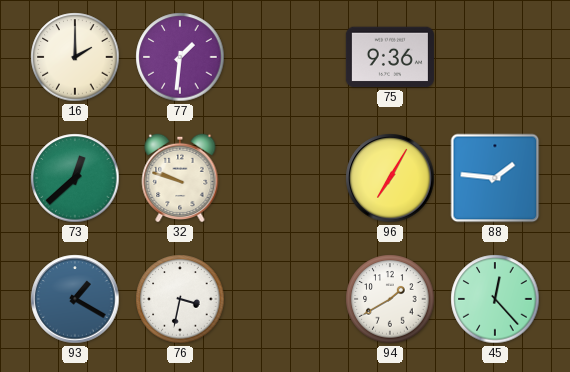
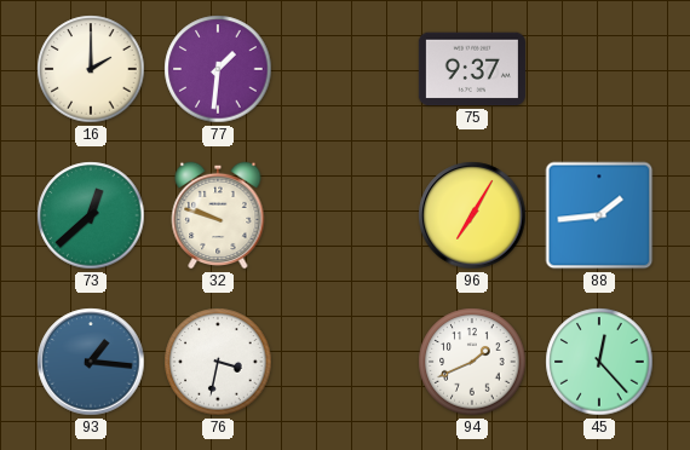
75: 9:36 -> 9:37
88: 1:46 -> 1:44
93: 1:20 -> 1:16
94: 1:40 -> 1:41
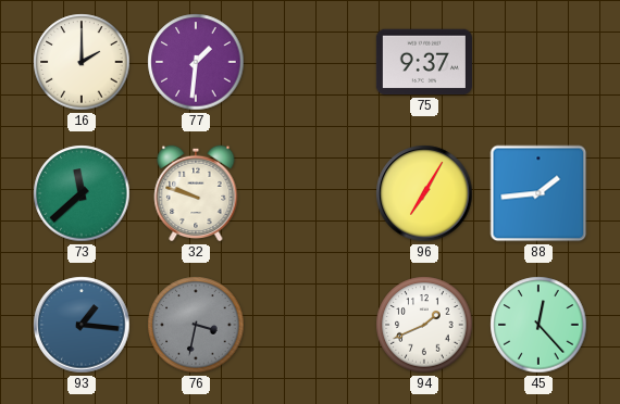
73: 12:38 -> 11:38
76 dial: white -> grey
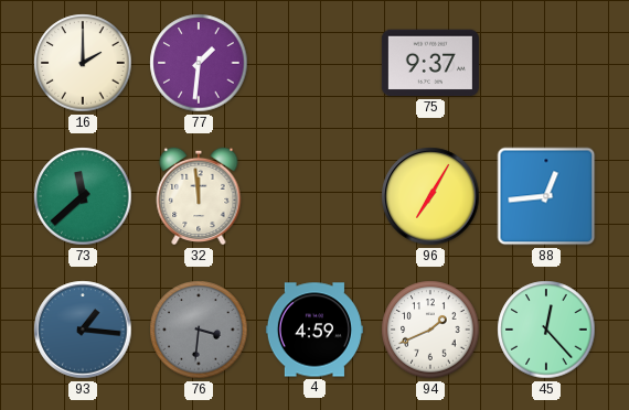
32: 9:48 -> 11:59
88: 1:44 -> 12:44
76: 3:32 -> 3:31
4: none -> 4:59
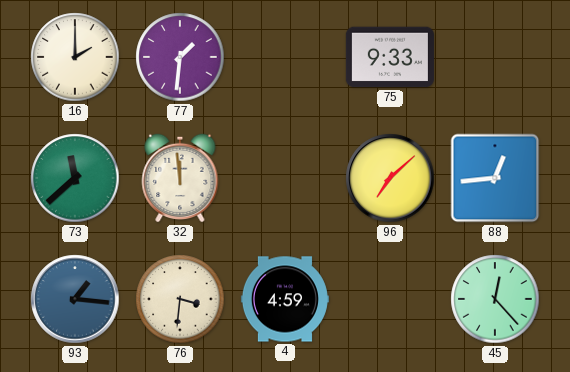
75: 9:37 -> 9:33
96: 7:05 -> 7:08
76 dial: grey -> cream
94: 1:41 -> none
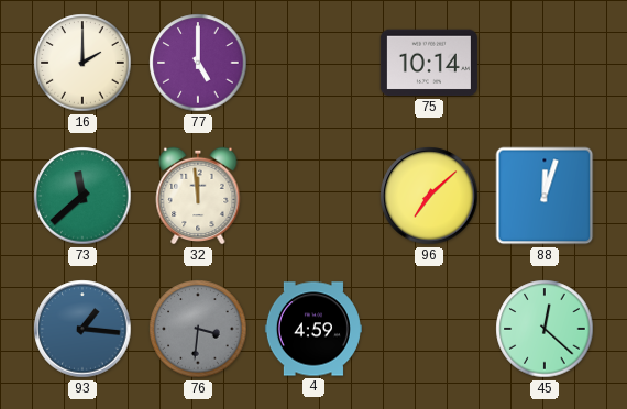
77: 1:31 -> 5:00
75: 9:33 -> 10:14
88: 12:44 -> 12:03
76 dial: cream -> grey
45: 12:23 -> 12:22
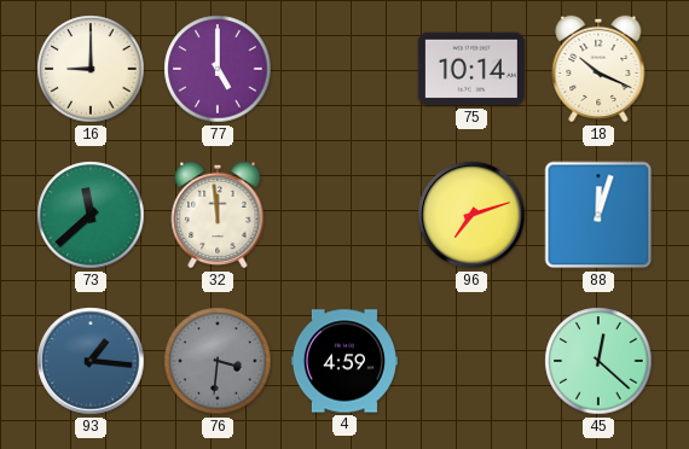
16: 2:00 -> 9:00
18: none -> 10:19
96: 7:08 -> 7:12
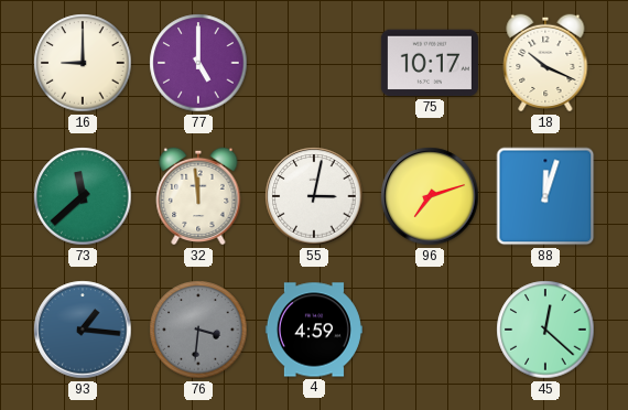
75: 10:14 -> 10:17
55: none -> 3:02
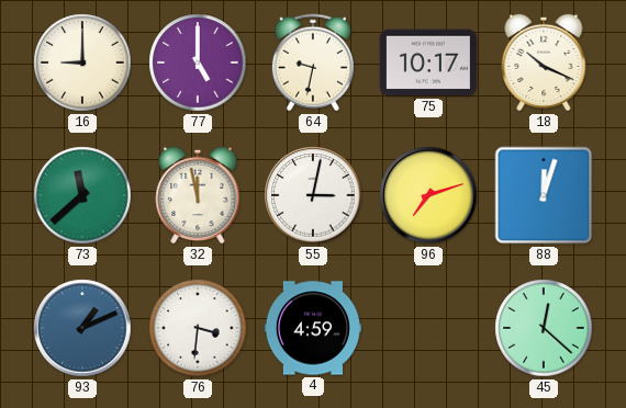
64: none -> 9:32
32: 11:59 -> 11:58
93: 1:16 -> 1:11
76 dial: grey -> white
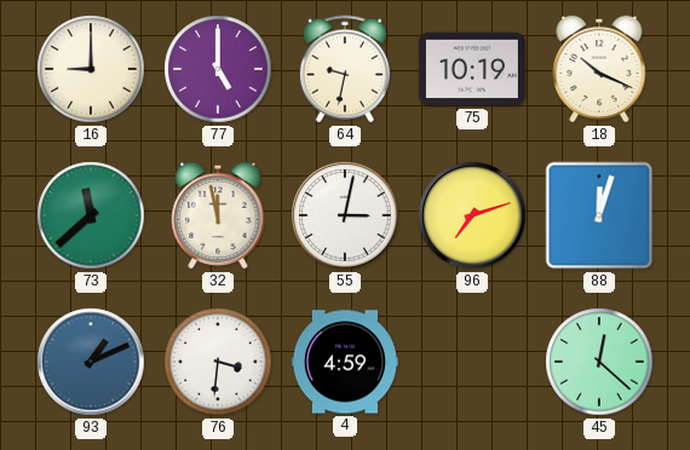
75: 10:17 -> 10:19
